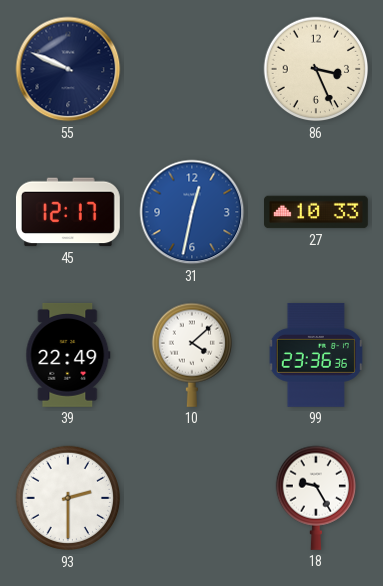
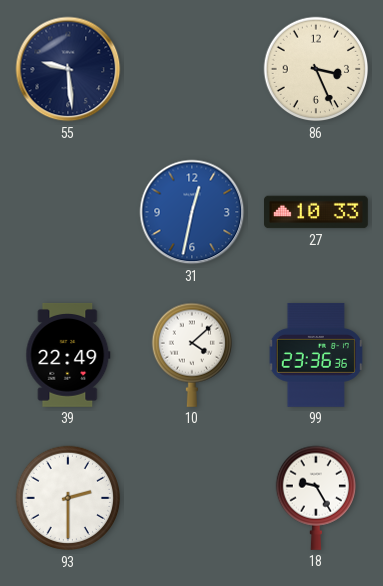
55: 9:49 -> 9:29
45: 12:17 -> none
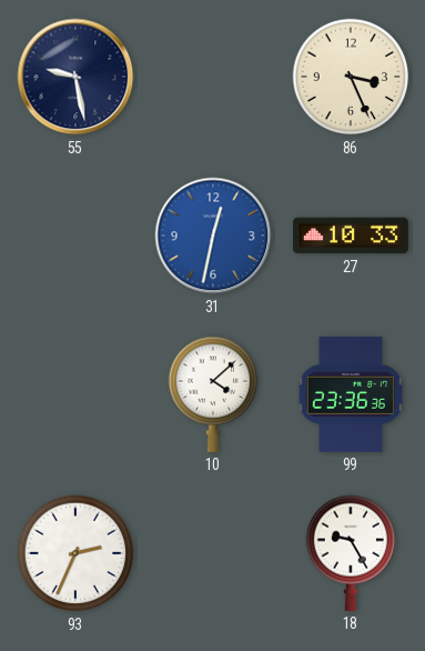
55: 9:29 -> 9:28
39: 22:49 -> none
93: 2:30 -> 2:34
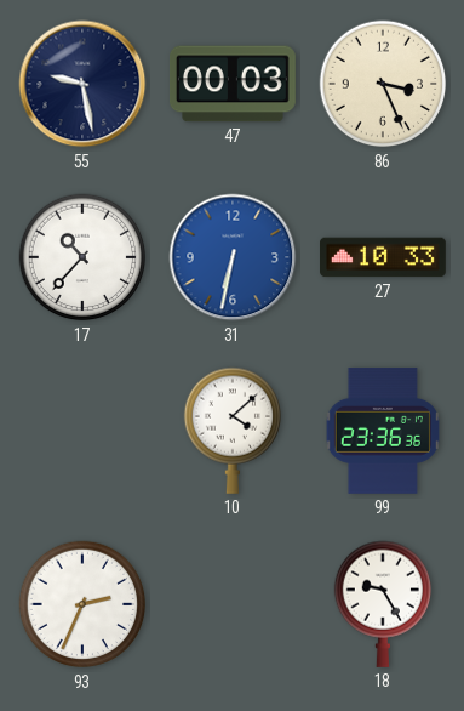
47: none -> 00:03
17: none -> 10:37
31: 12:32 -> 6:32
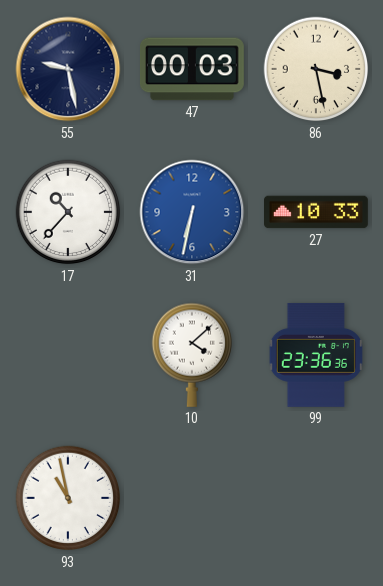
86: 3:26 -> 3:28
93: 2:34 -> 10:58
18: 9:25 -> none
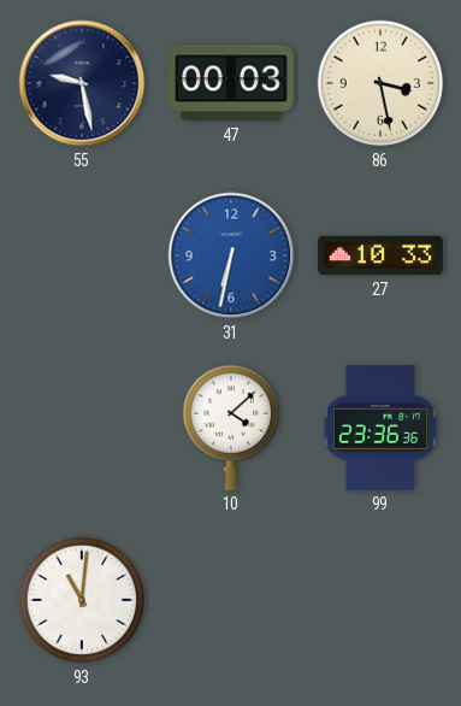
17: 10:37 -> none
93: 10:58 -> 11:01
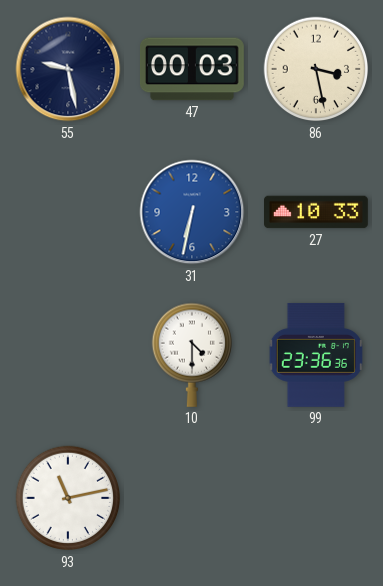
10: 4:08 -> 4:30
93: 11:01 -> 11:13
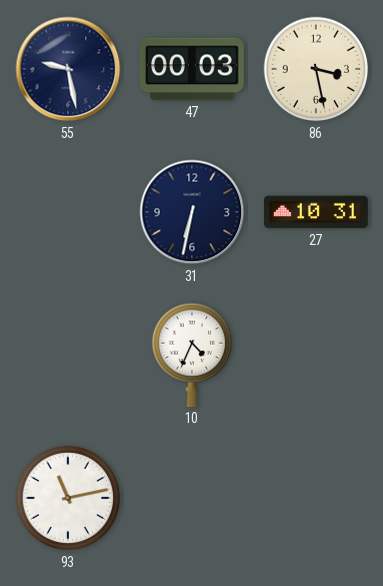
31 dial: blue -> navy
27: 10:33 -> 10:31
10: 4:30 -> 4:34
99: 23:36 -> none
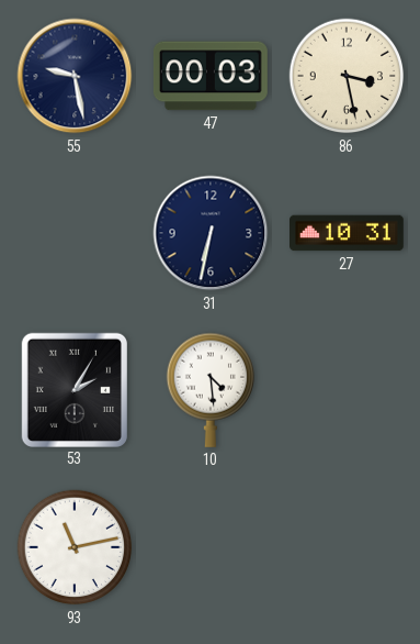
53: none -> 2:05
10: 4:34 -> 4:29
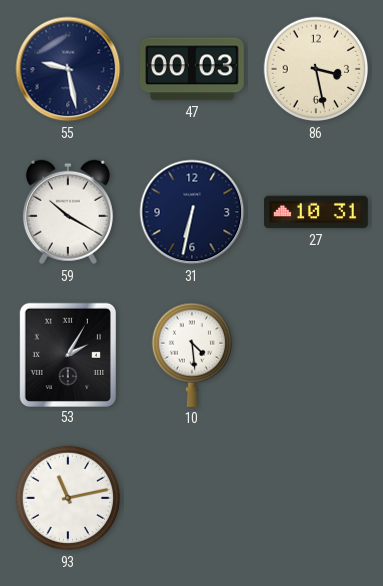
59: none -> 10:20
